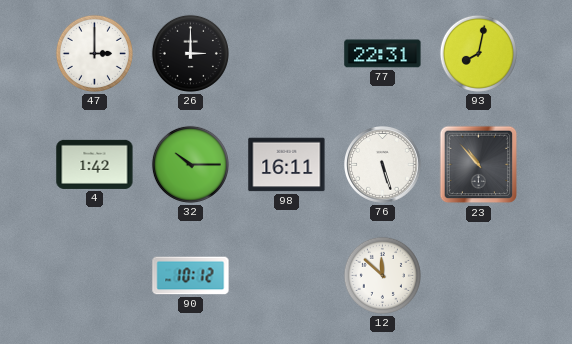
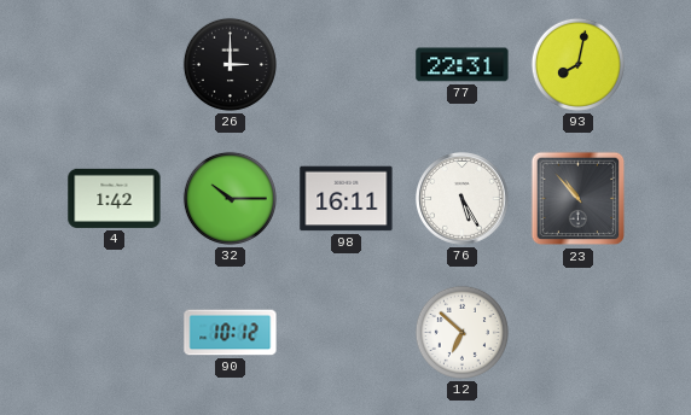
47: 3:00 -> none
76: 5:27 -> 5:25
12: 11:52 -> 6:52
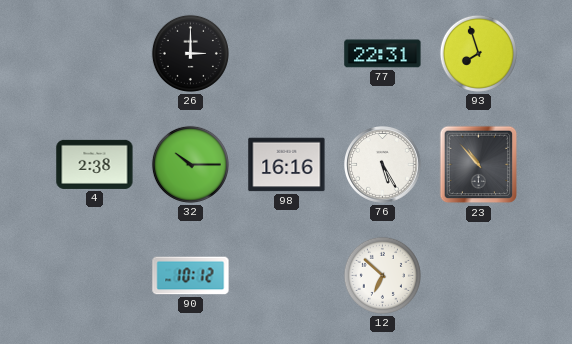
93: 8:02 -> 7:57
4: 1:42 -> 2:38
98: 16:11 -> 16:16
